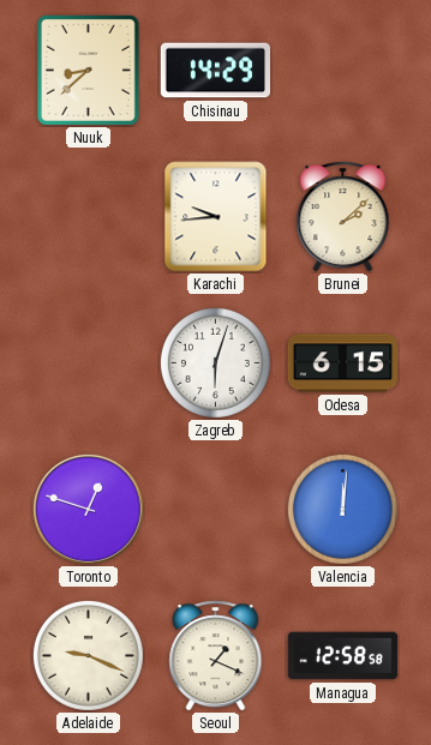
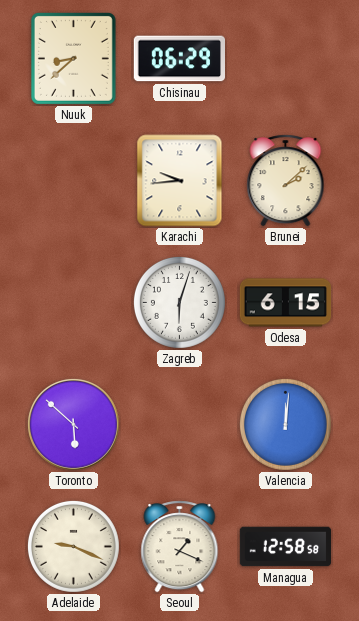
Chisinau: 14:29 -> 06:29
Toronto: 12:48 -> 5:52
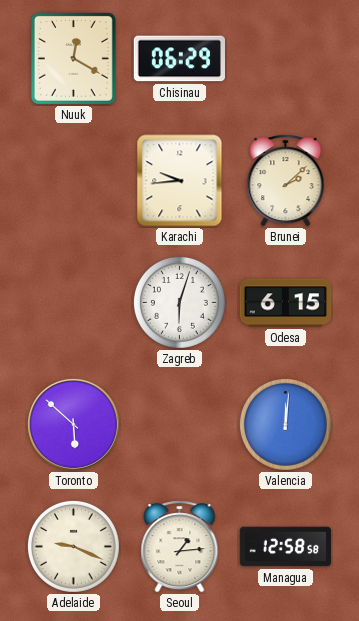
Nuuk: 8:38 -> 12:20
Seoul: 1:19 -> 1:14
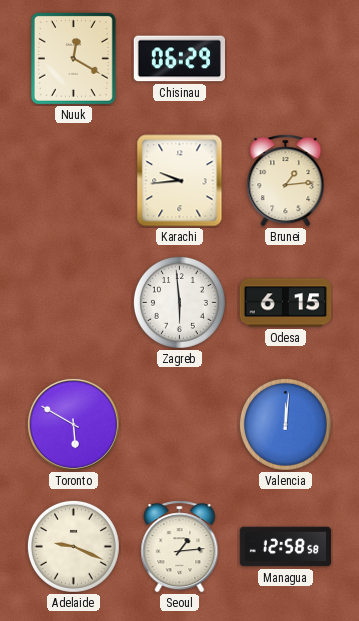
Brunei: 2:08 -> 1:14
Zagreb: 6:03 -> 5:59
Toronto: 5:52 -> 5:50
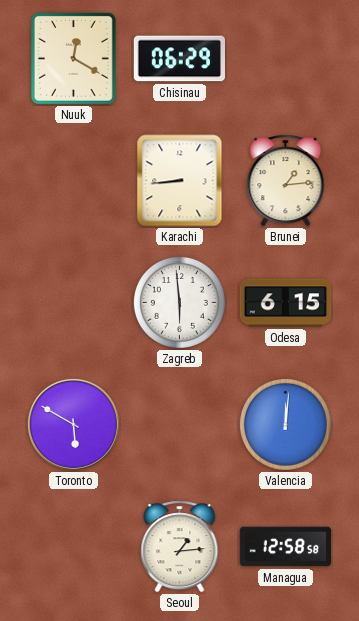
Karachi: 9:44 -> 8:44
Adelaide: 9:19 -> none
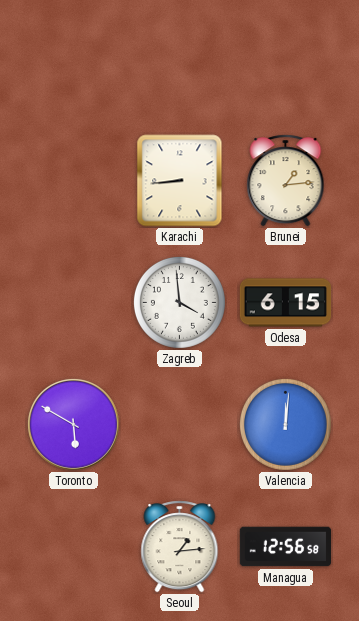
Nuuk: 12:20 -> none
Chisinau: 06:29 -> none
Zagreb: 5:59 -> 3:59
Managua: 12:58 -> 12:56
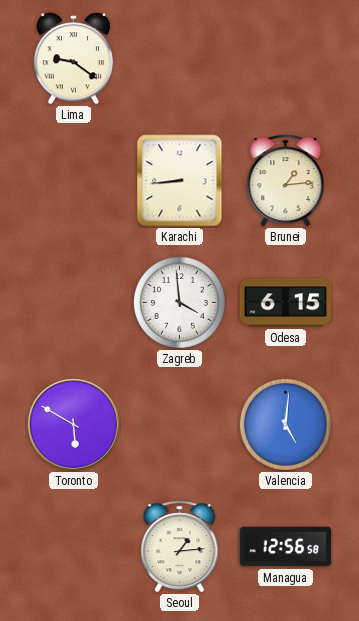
Lima: none -> 9:21
Valencia: 12:01 -> 5:01
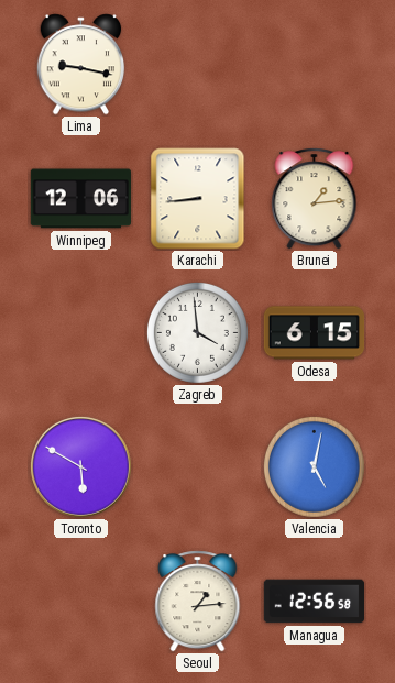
Lima: 9:21 -> 9:17
Winnipeg: none -> 12:06
Valencia: 5:01 -> 5:02
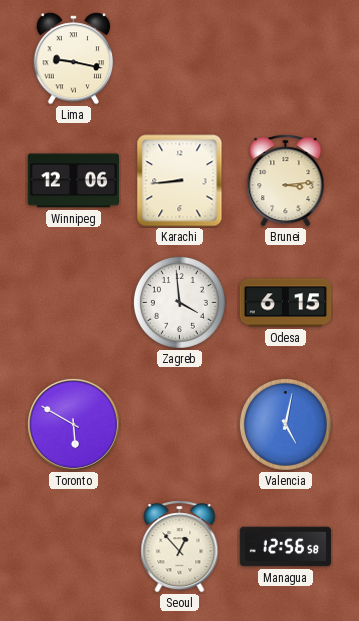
Brunei: 1:14 -> 3:14
Seoul: 1:14 -> 12:53
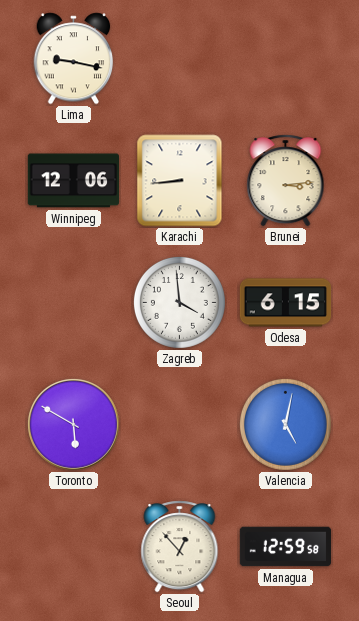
Managua: 12:56 -> 12:59
